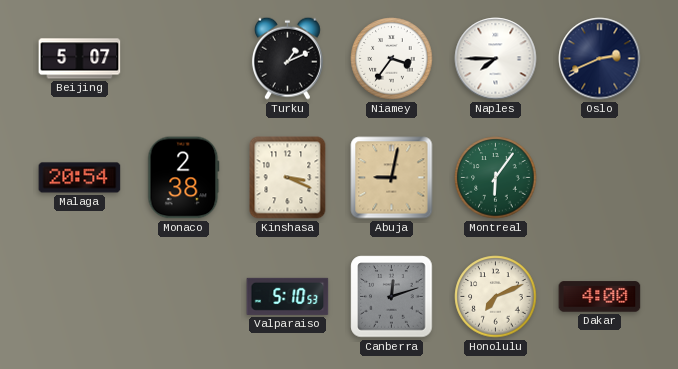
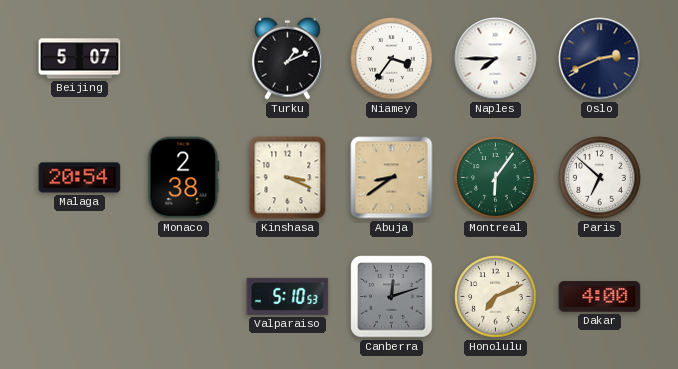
Abuja: 9:02 -> 8:39
Paris: none -> 6:52
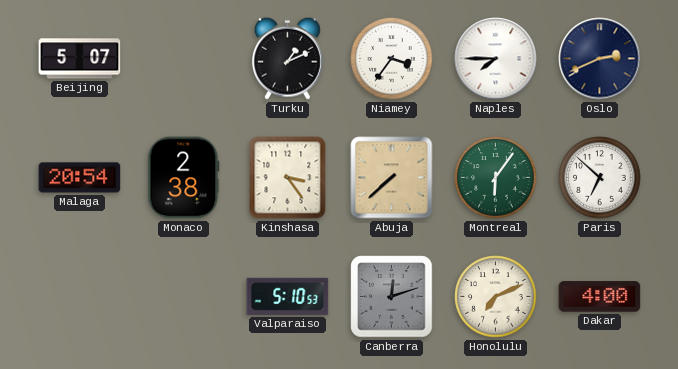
Kinshasa: 3:19 -> 3:24
Abuja: 8:39 -> 7:38
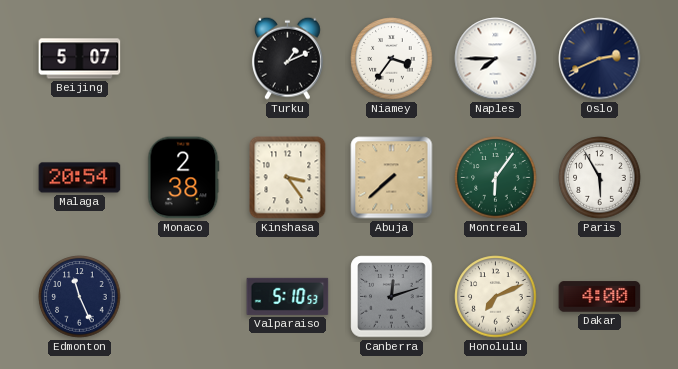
Paris: 6:52 -> 5:55
Edmonton: none -> 11:26
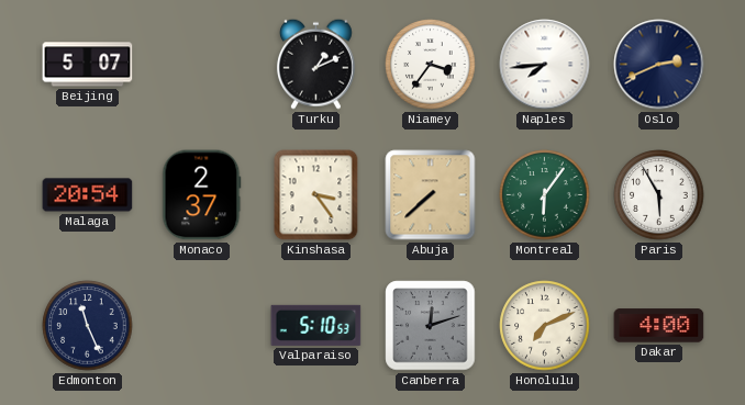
Naples: 7:45 -> 7:44
Monaco: 2:38 -> 2:37
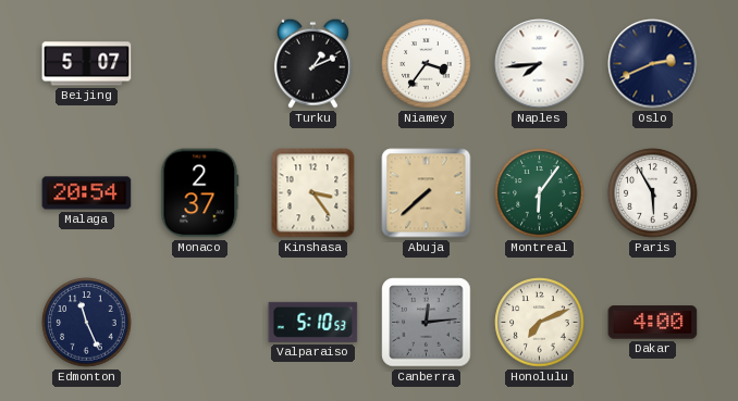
Canberra: 12:12 -> 12:14
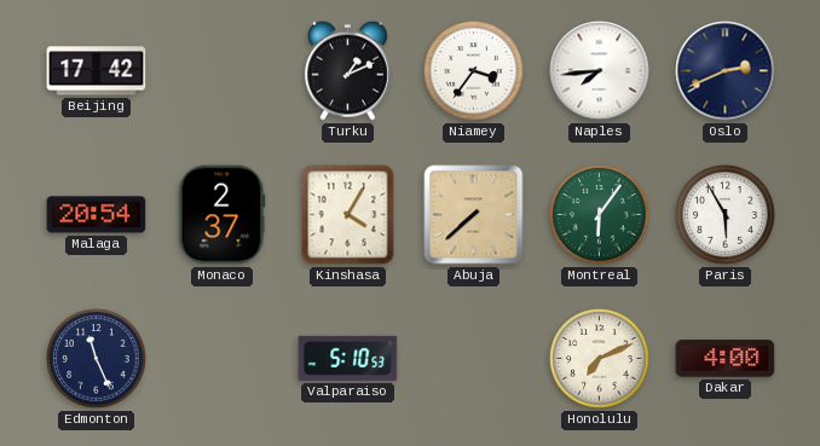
Beijing: 5:07 -> 17:42
Kinshasa: 3:24 -> 4:05
Canberra: 12:14 -> none
